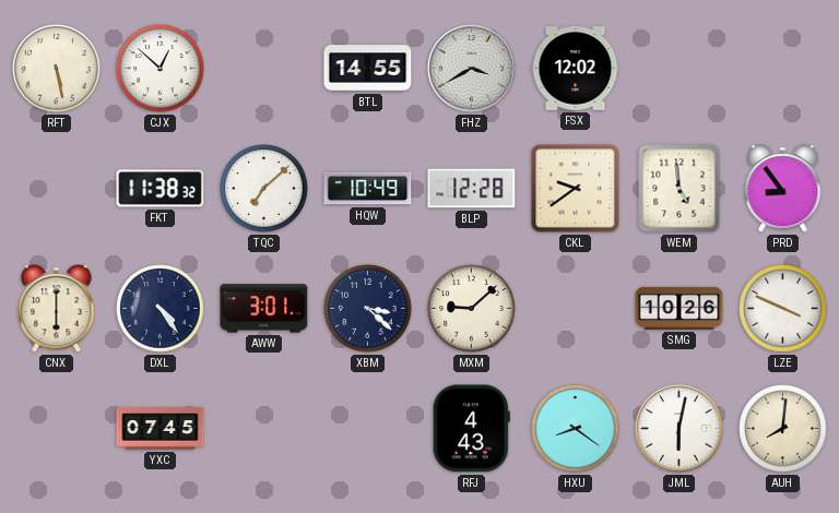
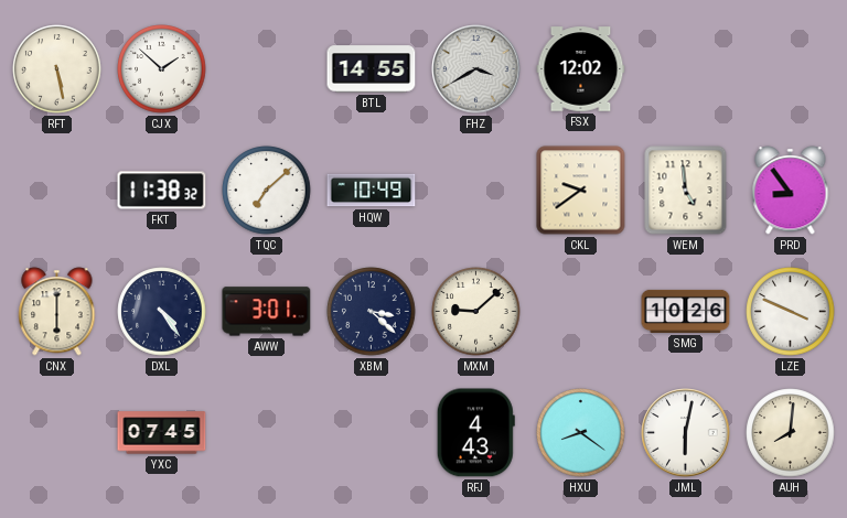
CJX: 12:52 -> 1:52
BLP: 12:28 -> none
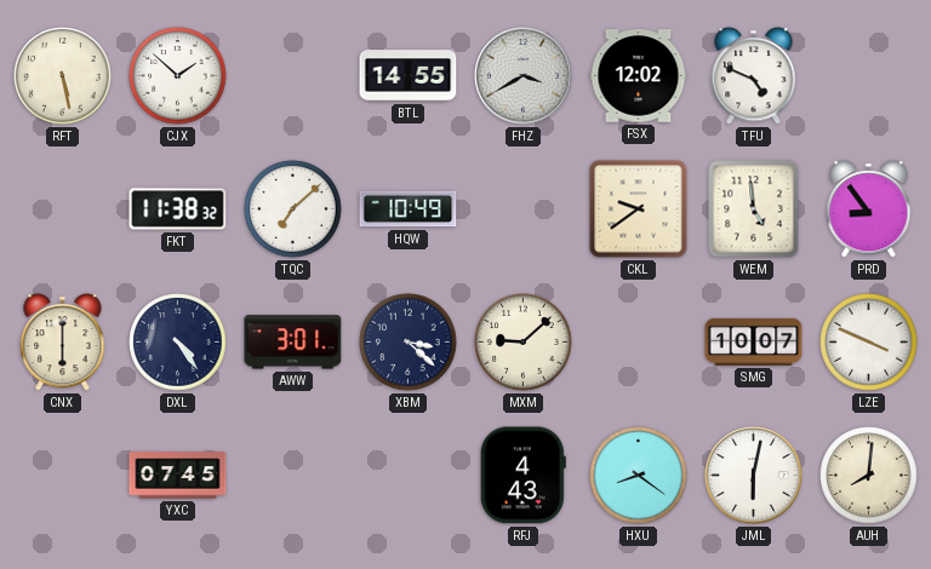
TFU: none -> 4:49
SMG: 10:26 -> 10:07
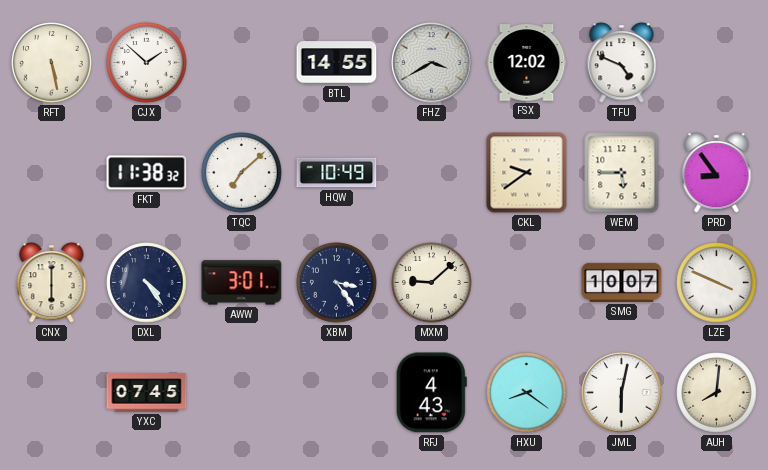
WEM: 4:59 -> 5:45
XBM: 3:22 -> 3:24
